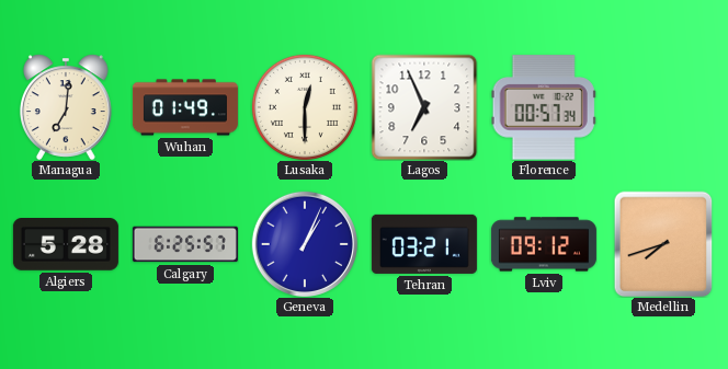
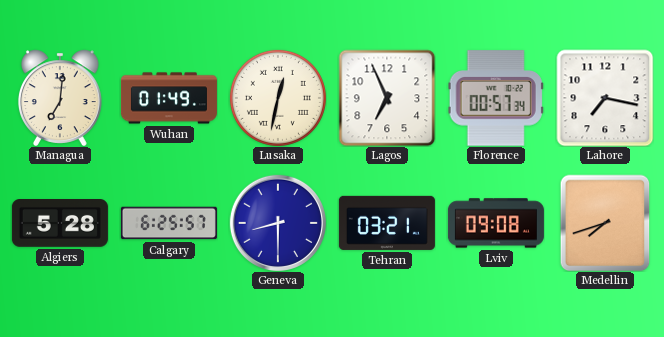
Lusaka: 12:30 -> 12:32
Lahore: none -> 7:17
Geneva: 1:04 -> 8:30
Lviv: 09:12 -> 09:08
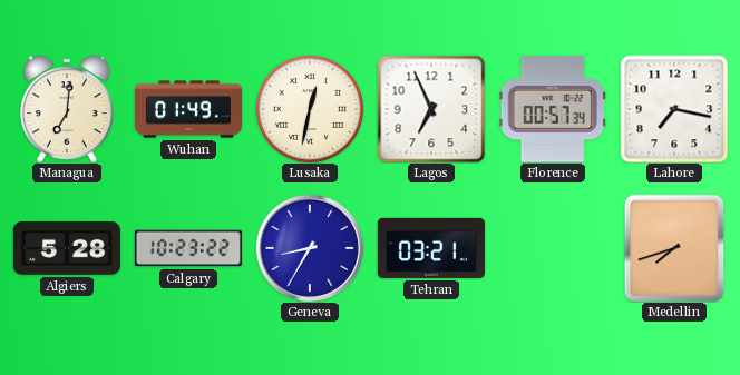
Calgary: 6:25 -> 10:23
Geneva: 8:30 -> 8:35
Lviv: 09:08 -> none
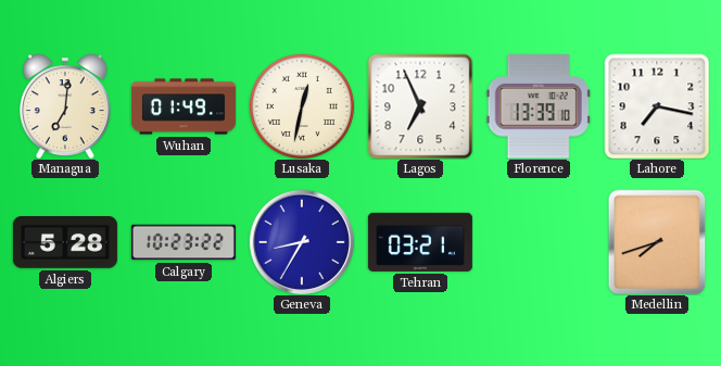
Florence: 00:57 -> 13:39
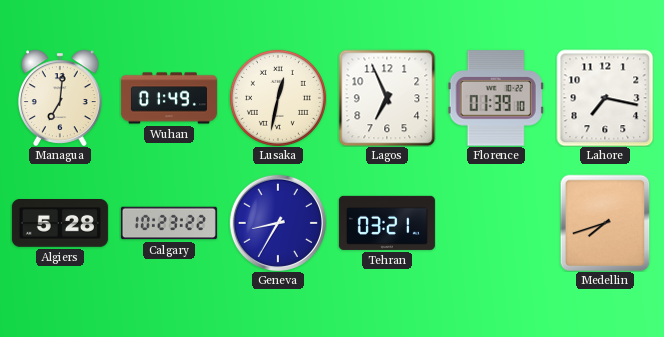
Florence: 13:39 -> 01:39
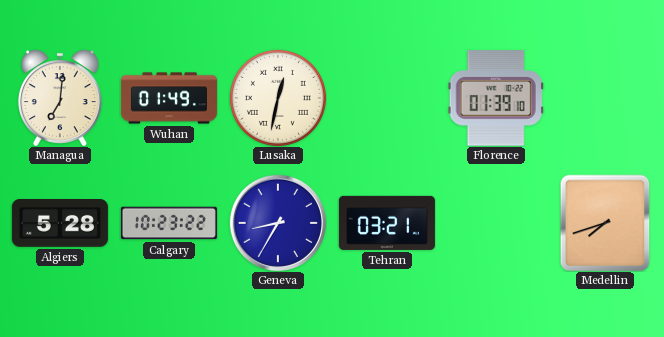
Lagos: 6:56 -> none
Lahore: 7:17 -> none
